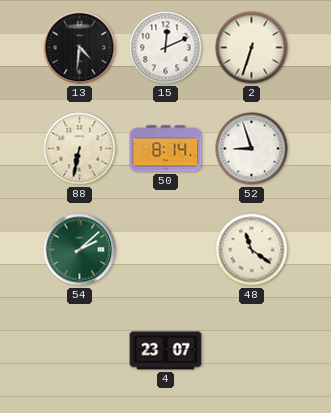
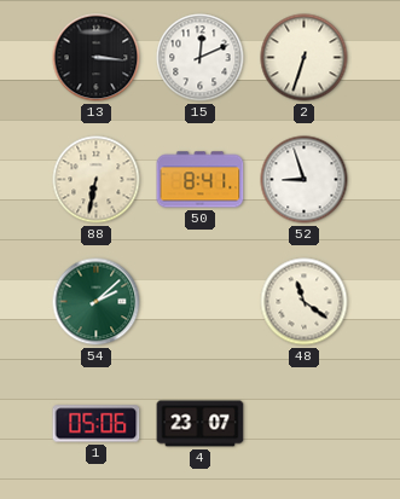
13: 4:31 -> 3:16
50: 8:14 -> 8:41
1: none -> 05:06
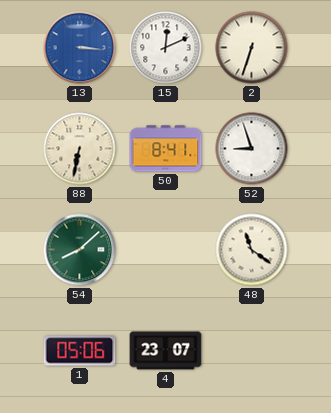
13 dial: black -> blue
54: 2:08 -> 8:08
